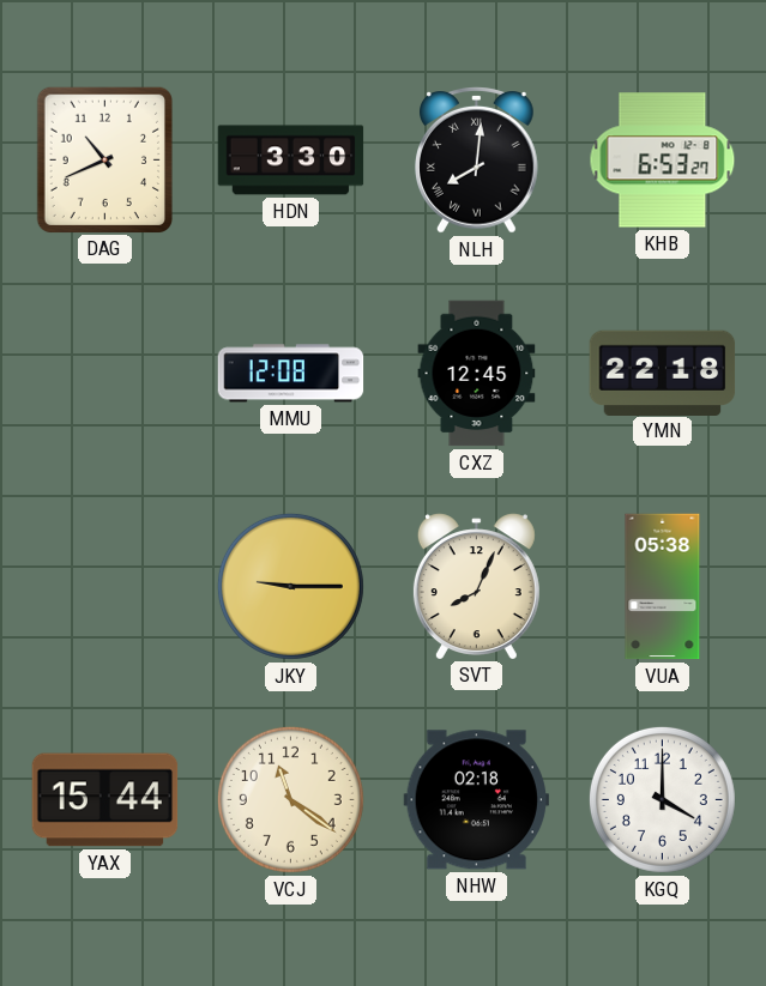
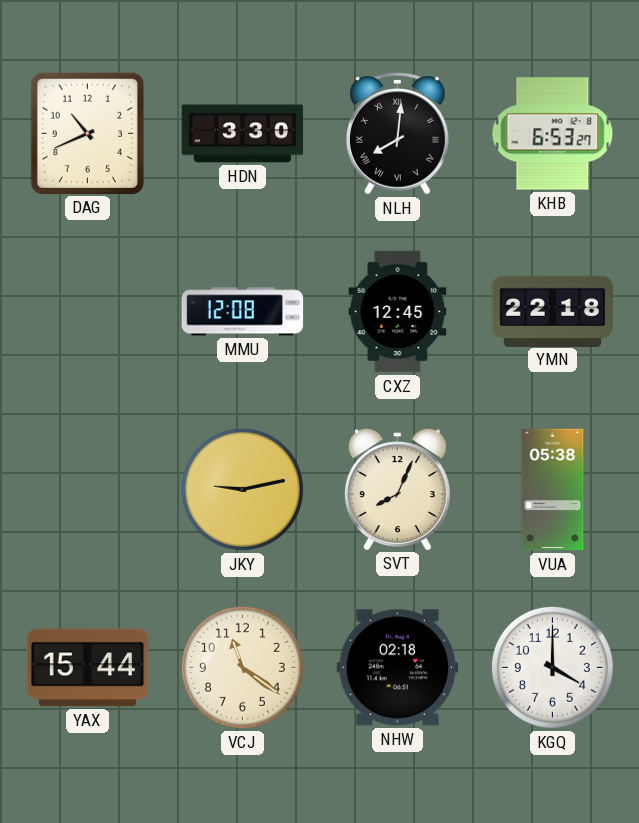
JKY: 9:15 -> 9:13
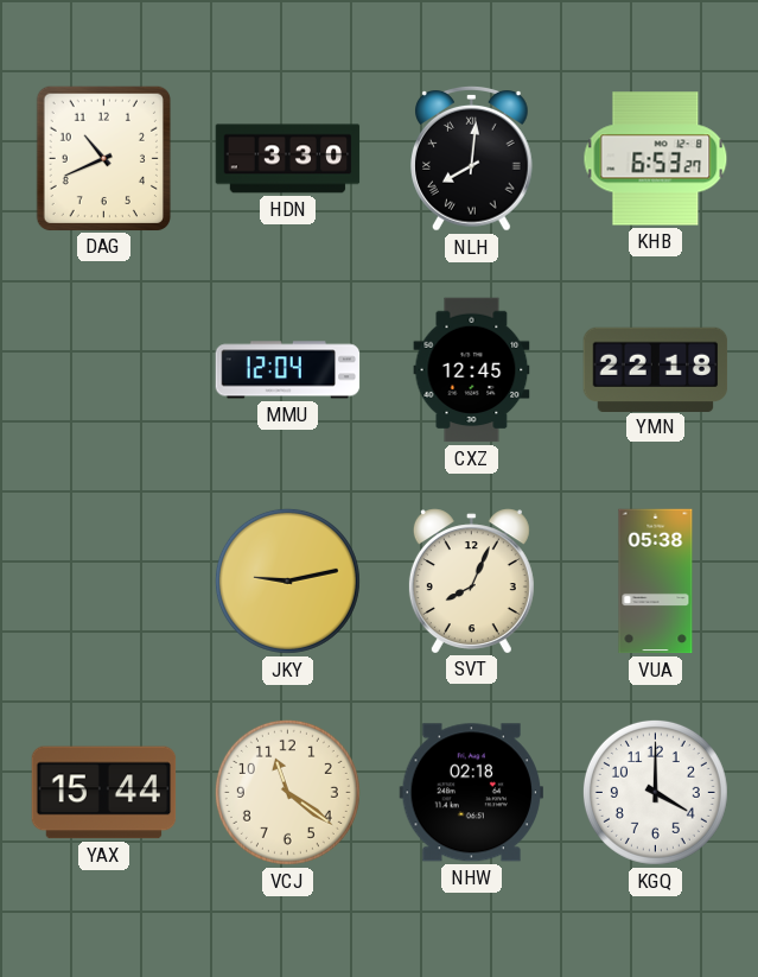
MMU: 12:08 -> 12:04
